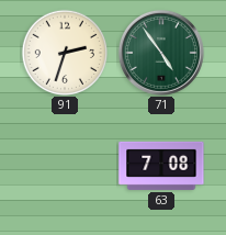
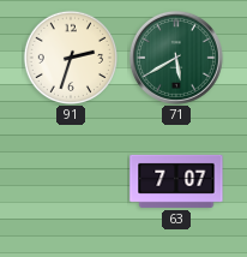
71: 4:54 -> 5:40
63: 7:08 -> 7:07
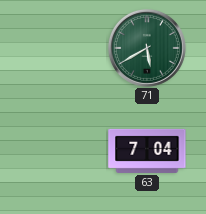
91: 2:33 -> none
63: 7:07 -> 7:04
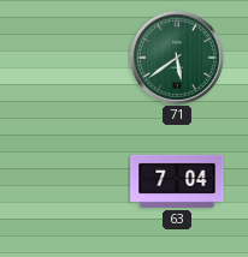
71: 5:40 -> 5:39
